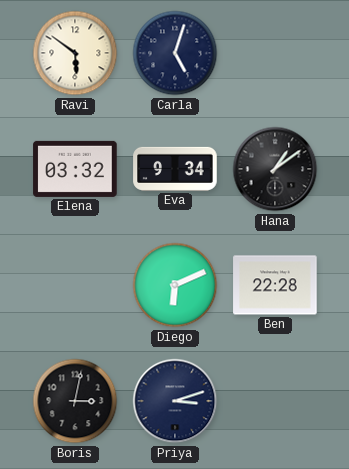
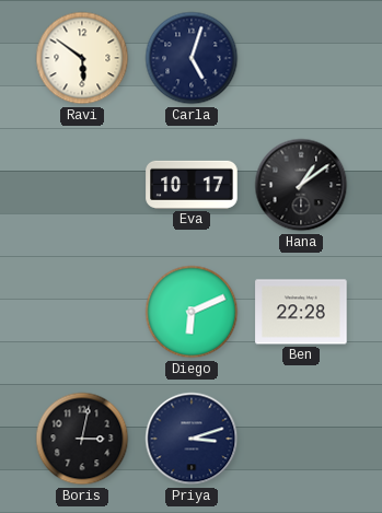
Elena: 03:32 -> none
Eva: 9:34 -> 10:17
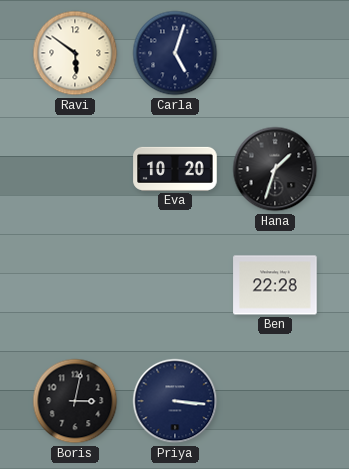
Eva: 10:17 -> 10:20
Hana: 1:09 -> 1:33
Diego: 6:11 -> none
Priya: 3:12 -> 3:16
